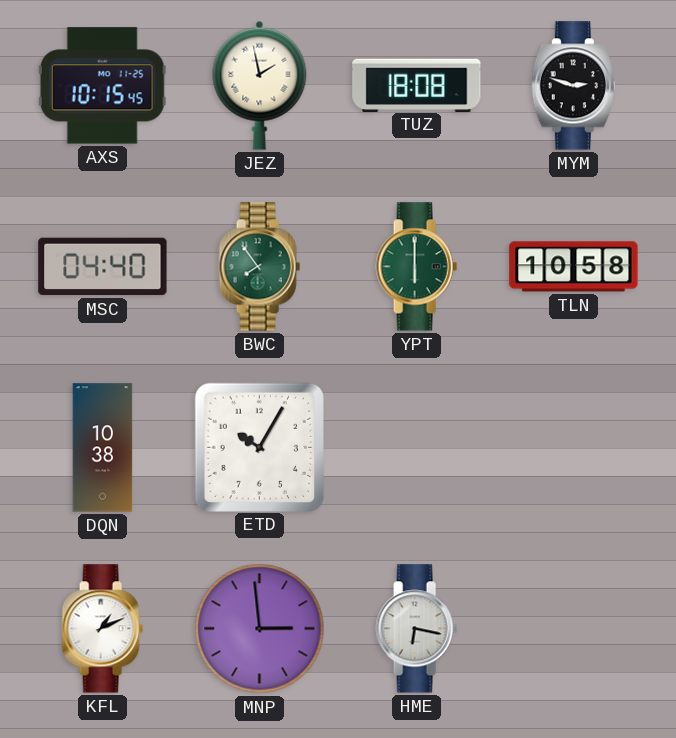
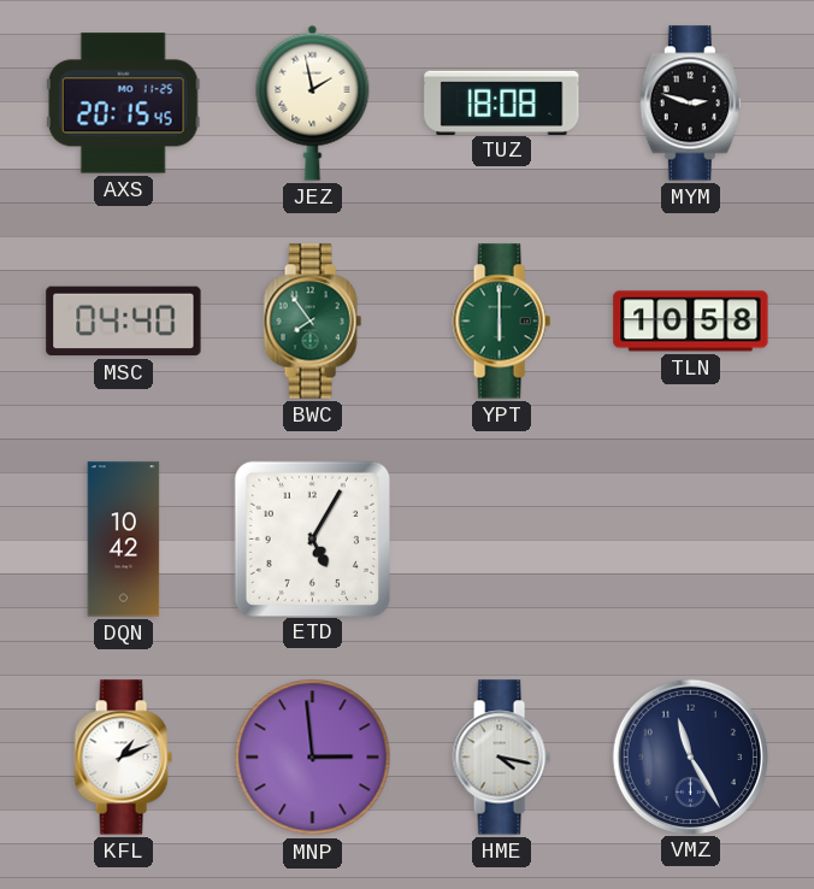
AXS: 10:15 -> 20:15
DQN: 10:38 -> 10:42
ETD: 10:05 -> 5:05
HME: 6:17 -> 4:17
VMZ: none -> 11:25
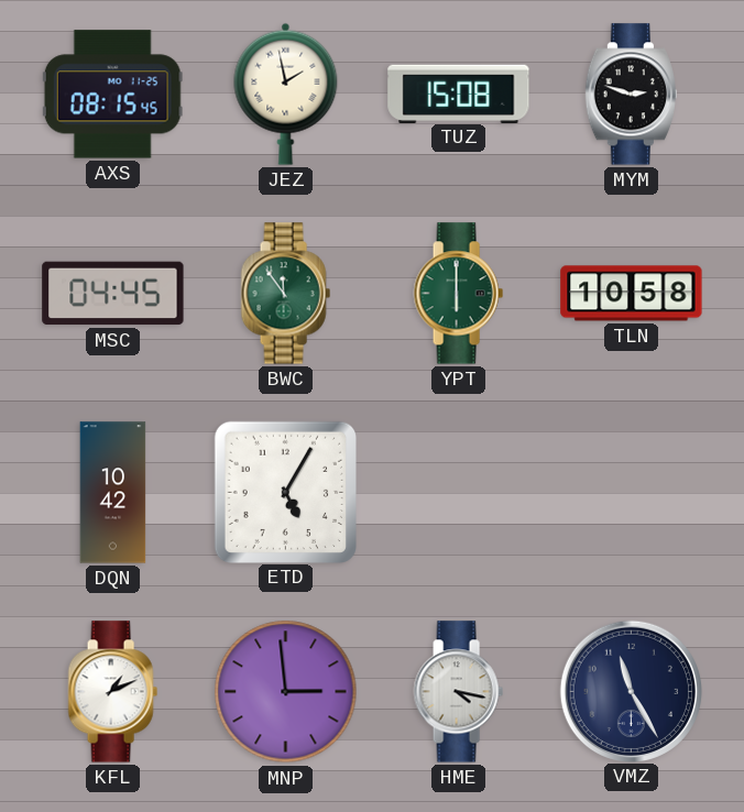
AXS: 20:15 -> 08:15
TUZ: 18:08 -> 15:08
MSC: 04:40 -> 04:45
BWC: 7:54 -> 11:54
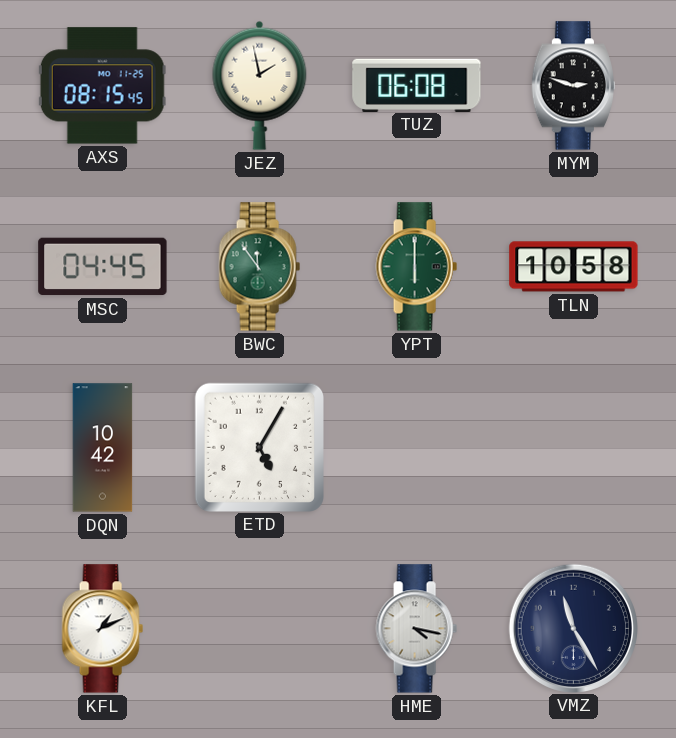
TUZ: 15:08 -> 06:08
MNP: 2:59 -> none
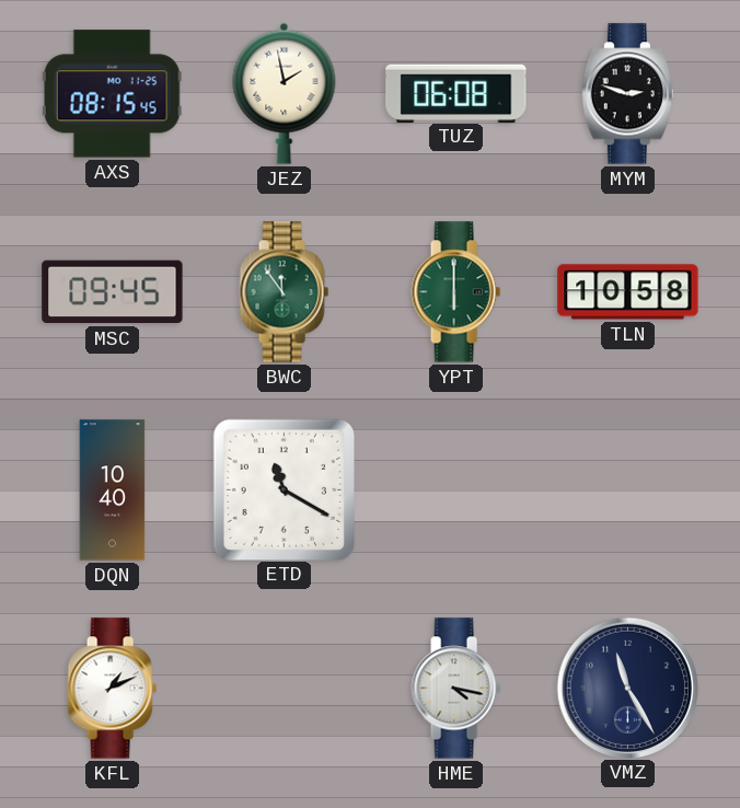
MSC: 04:45 -> 09:45
DQN: 10:42 -> 10:40
ETD: 5:05 -> 11:20
